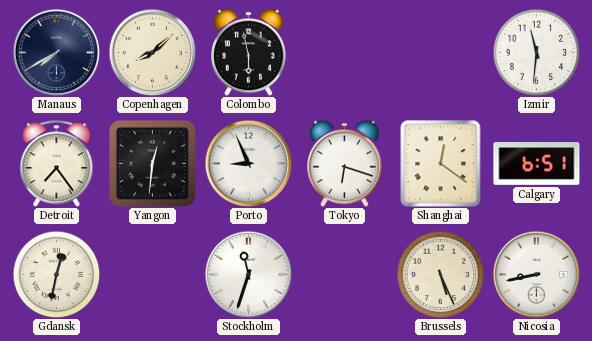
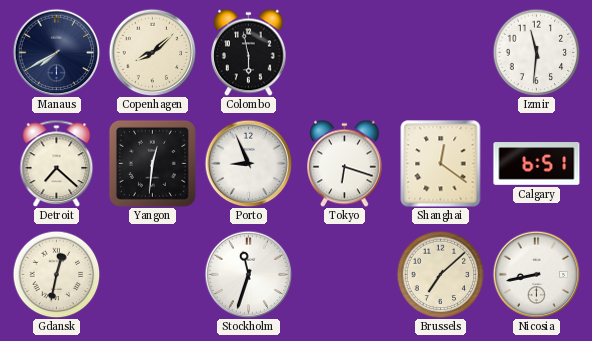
Detroit: 7:24 -> 7:22
Brussels: 5:26 -> 7:08
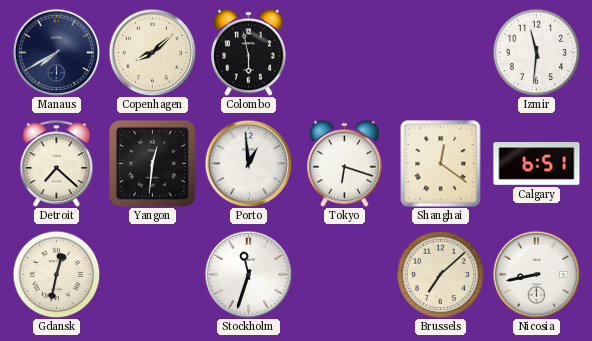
Porto: 8:56 -> 12:59
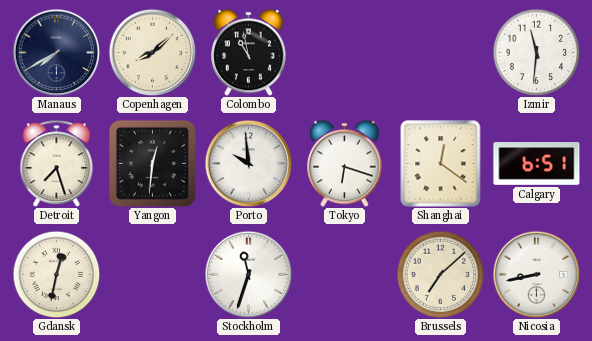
Colombo: 5:58 -> 10:58
Detroit: 7:22 -> 7:27
Porto: 12:59 -> 9:59
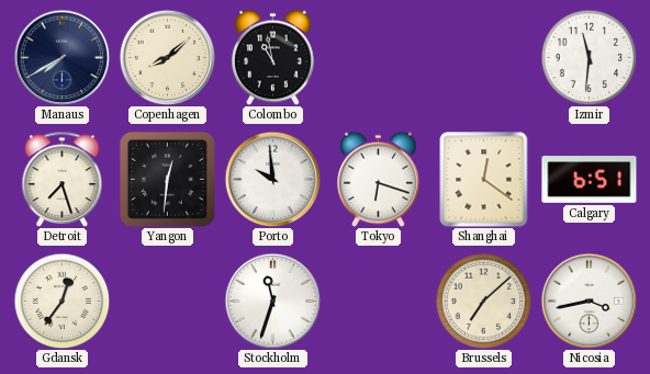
Gdansk: 12:32 -> 12:36
Nicosia: 8:43 -> 3:43
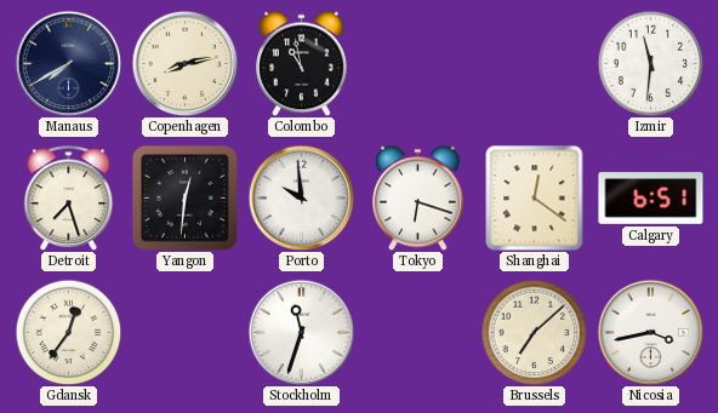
Copenhagen: 8:08 -> 8:13
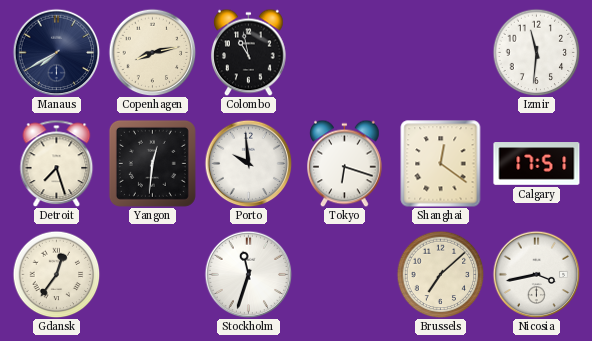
Calgary: 6:51 -> 17:51
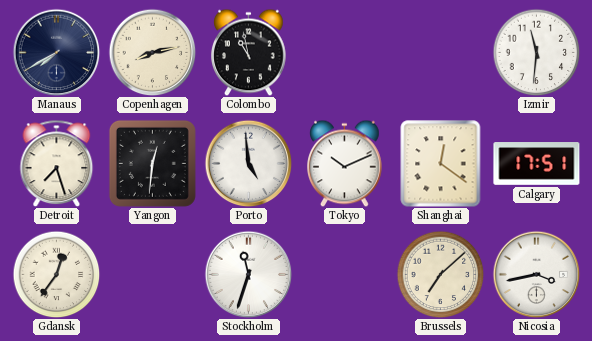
Porto: 9:59 -> 4:59
Tokyo: 6:18 -> 10:11
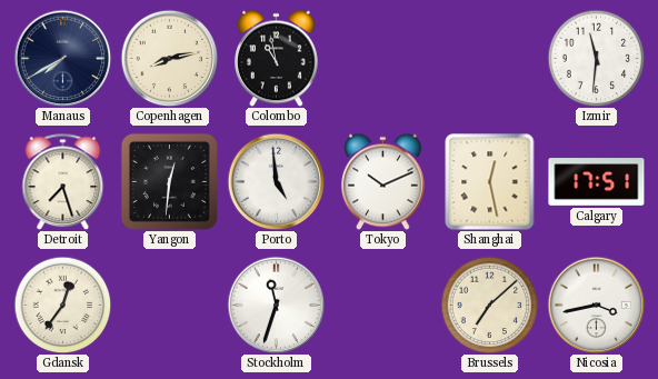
Shanghai: 12:21 -> 12:28
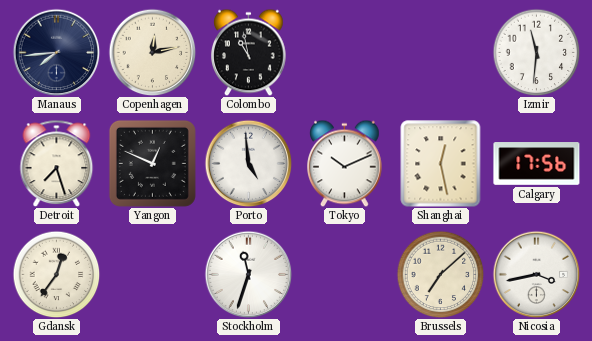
Manaus: 7:40 -> 7:44
Copenhagen: 8:13 -> 12:13
Yangon: 12:31 -> 12:49
Calgary: 17:51 -> 17:56
